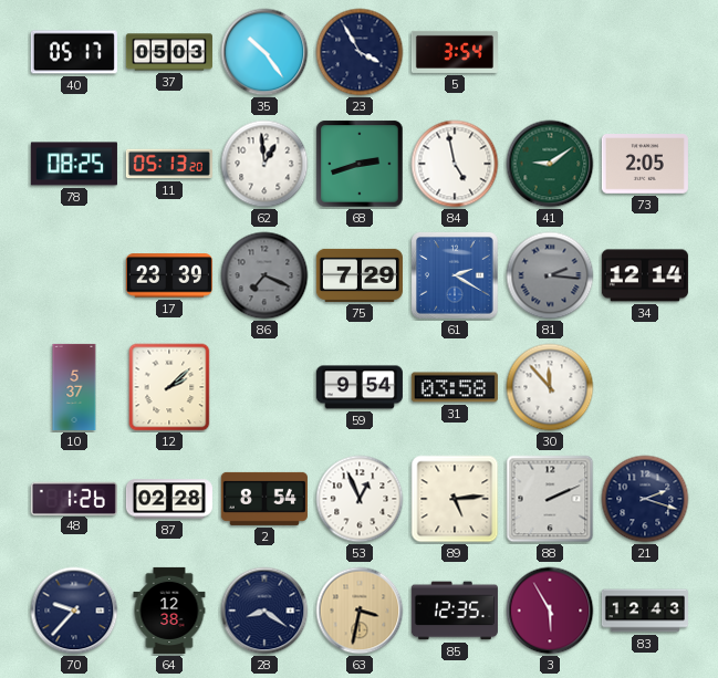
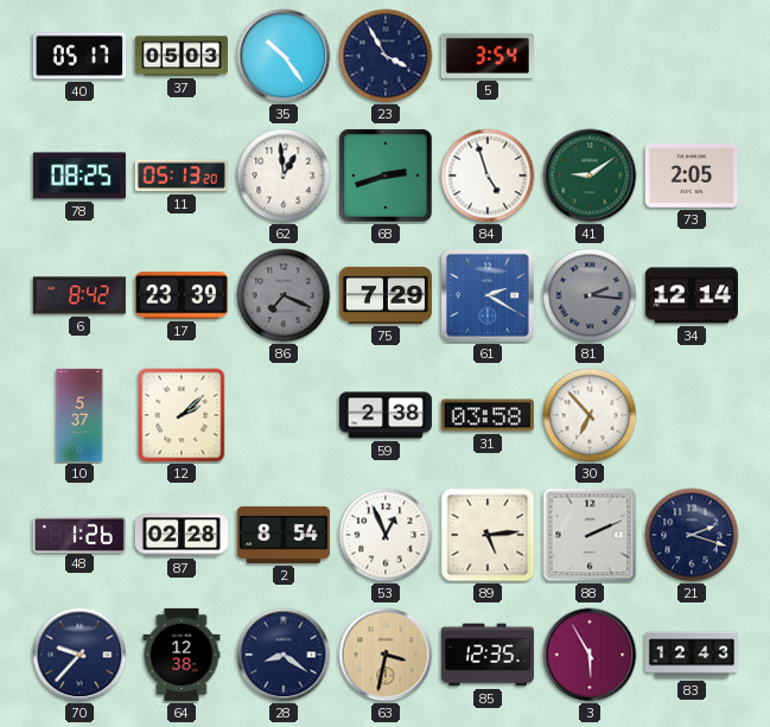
84: 4:58 -> 4:57
6: none -> 8:42
59: 9:54 -> 2:38
30: 11:53 -> 6:53
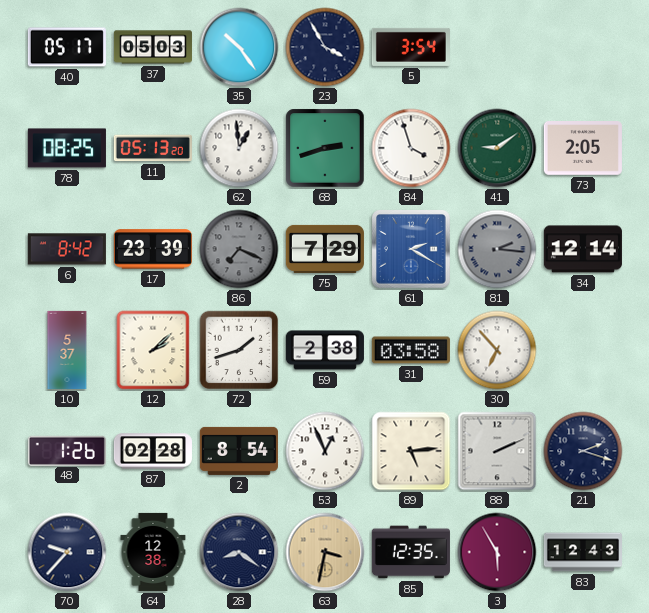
84: 4:57 -> 3:57
72: none -> 1:42
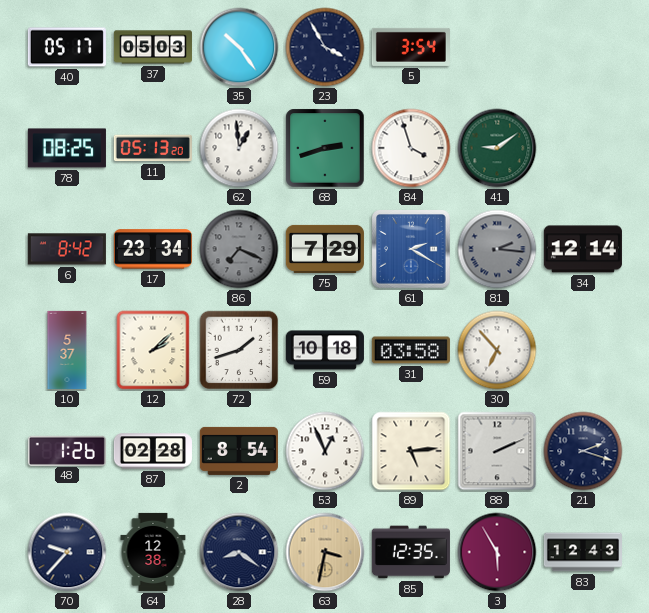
73: 2:05 -> none
17: 23:39 -> 23:34
59: 2:38 -> 10:18
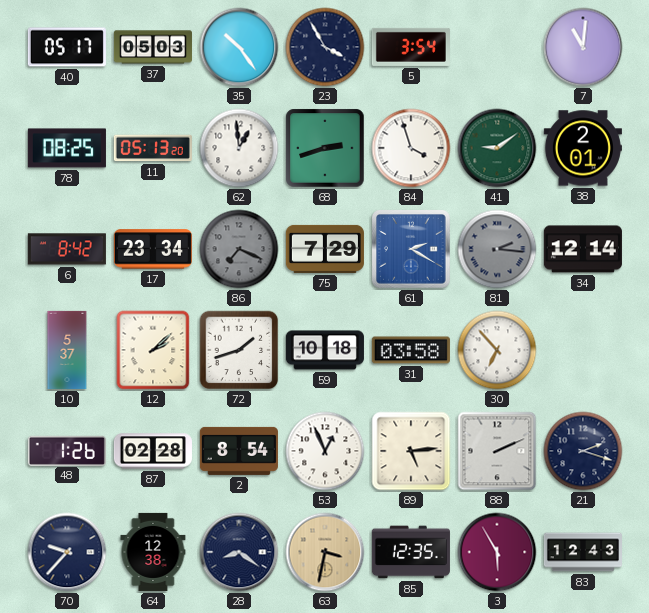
7: none -> 11:01
38: none -> 2:01
